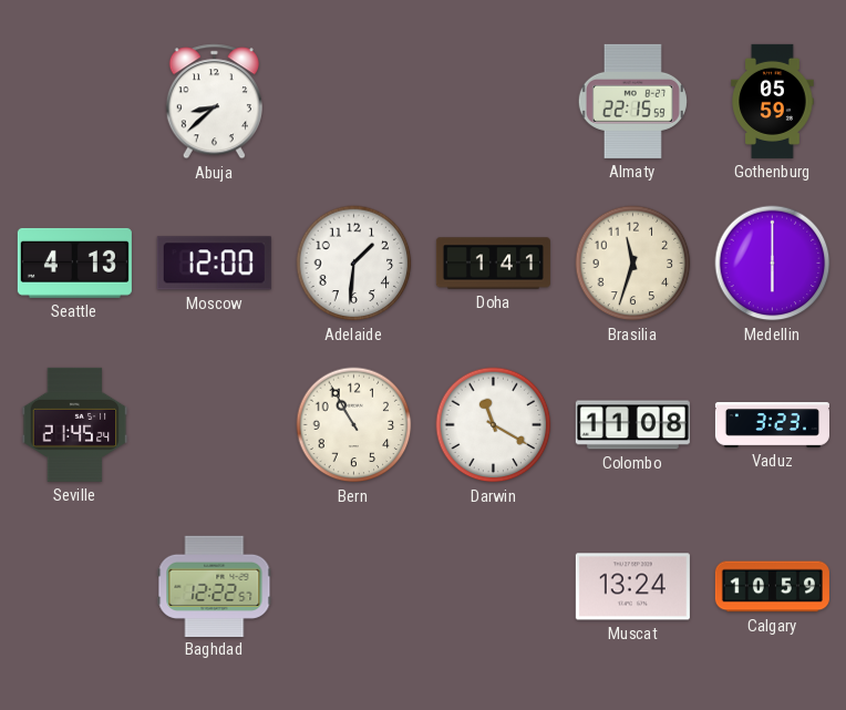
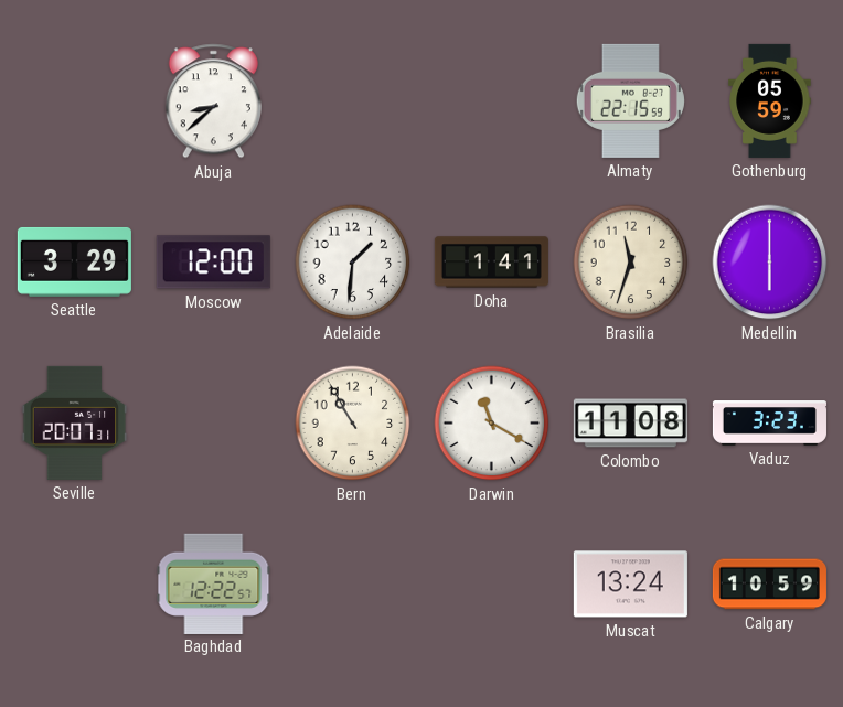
Seattle: 4:13 -> 3:29
Seville: 21:45 -> 20:07
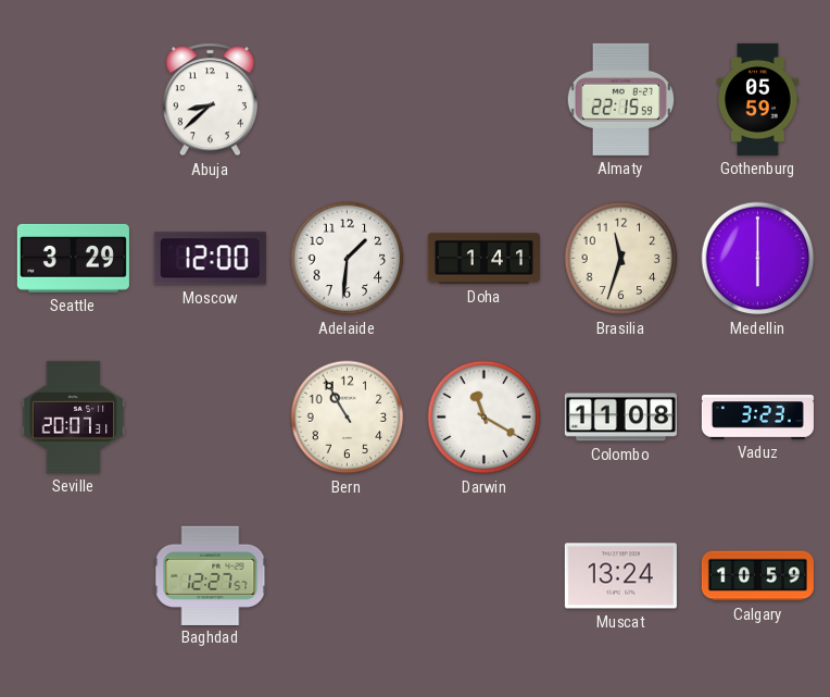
Baghdad: 12:22 -> 12:27
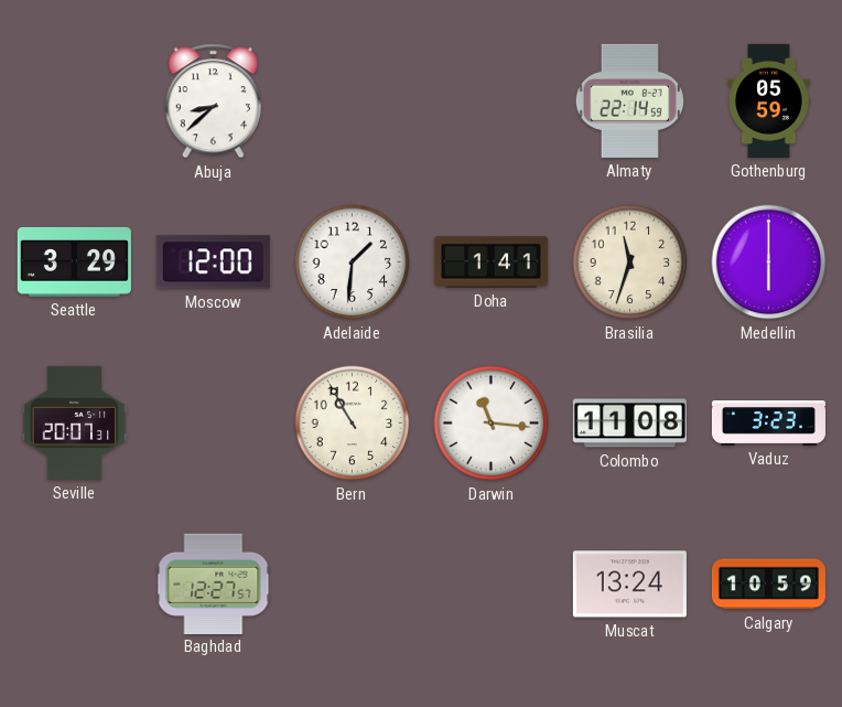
Almaty: 22:15 -> 22:14
Darwin: 11:20 -> 11:16
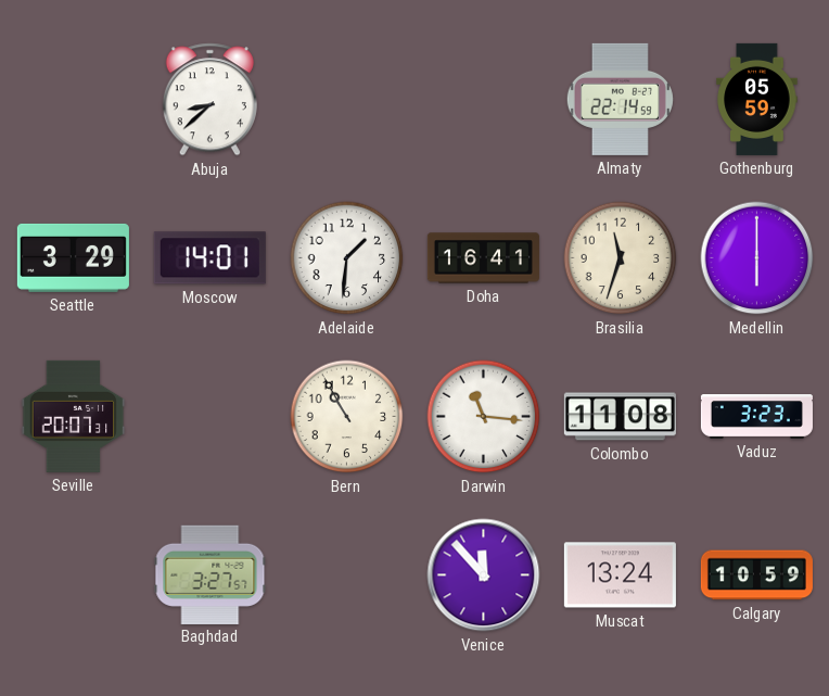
Moscow: 12:00 -> 14:01
Doha: 1:41 -> 16:41
Baghdad: 12:27 -> 3:27
Venice: none -> 11:53
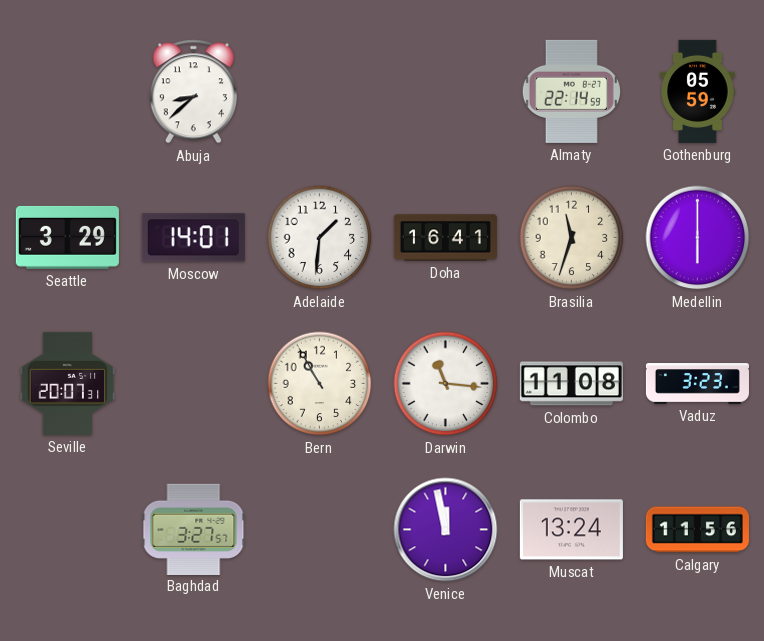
Venice: 11:53 -> 11:58
Calgary: 10:59 -> 11:56
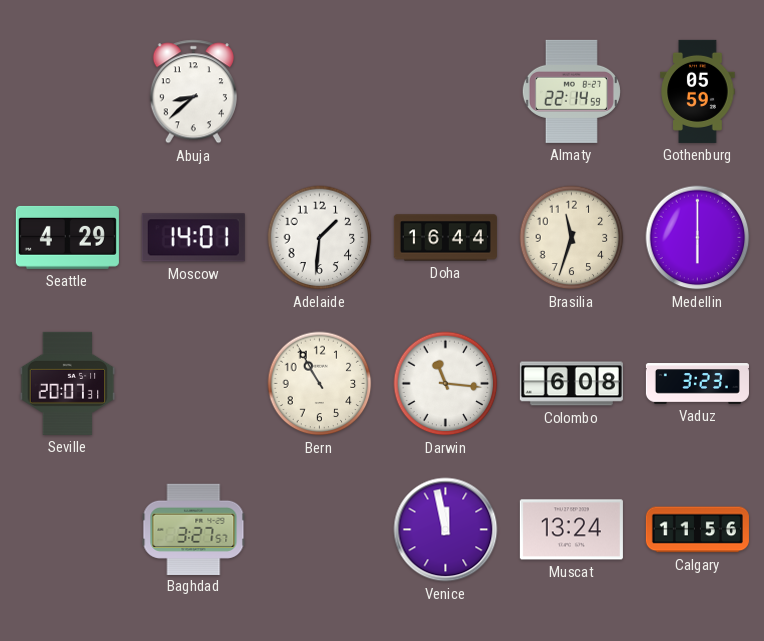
Seattle: 3:29 -> 4:29
Doha: 16:41 -> 16:44
Colombo: 11:08 -> 6:08
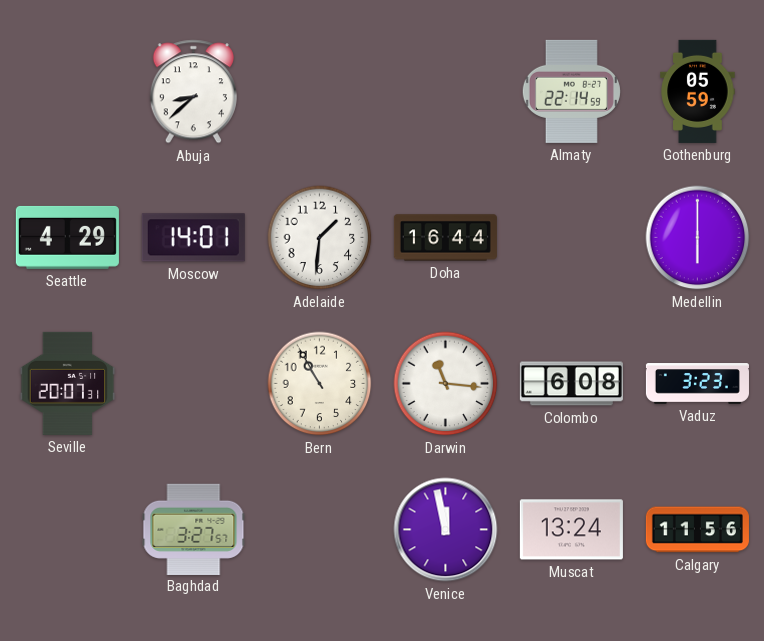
Brasilia: 11:33 -> none
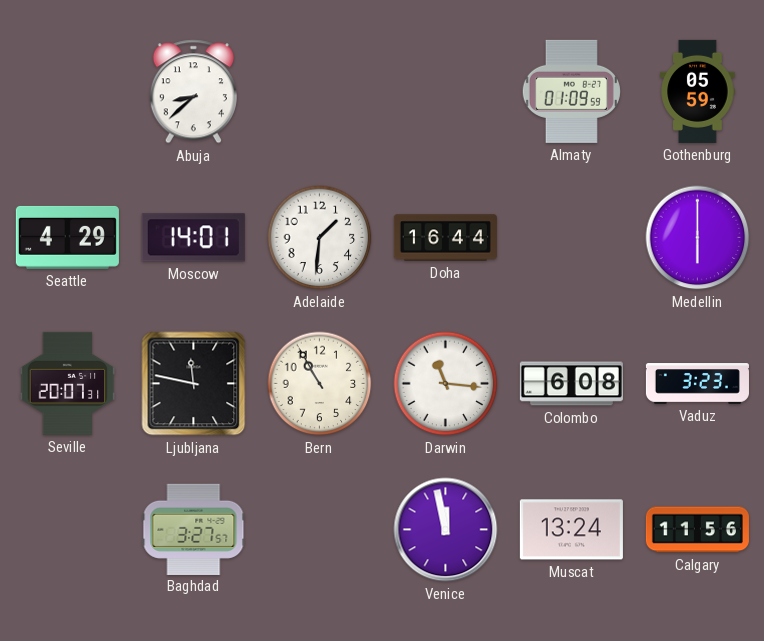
Almaty: 22:14 -> 01:09
Ljubljana: none -> 11:47
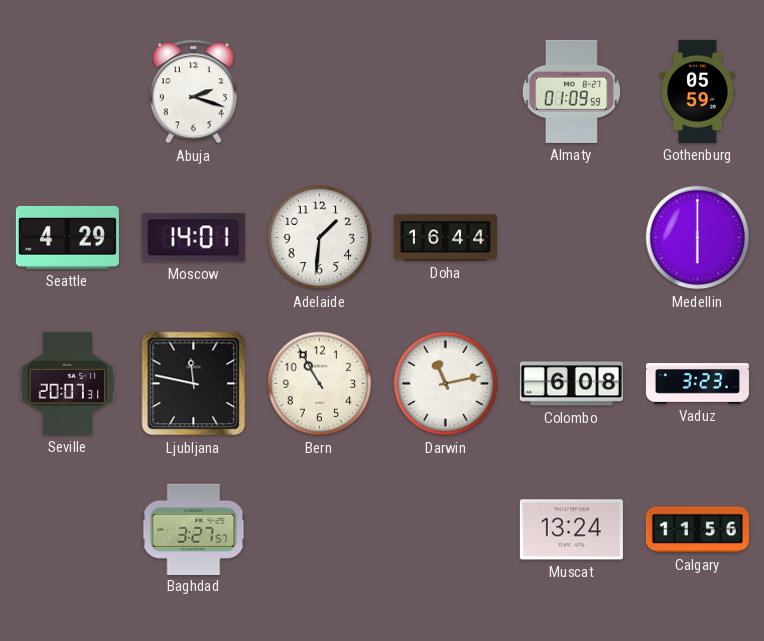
Abuja: 8:38 -> 2:18
Darwin: 11:16 -> 11:13
Venice: 11:58 -> none
